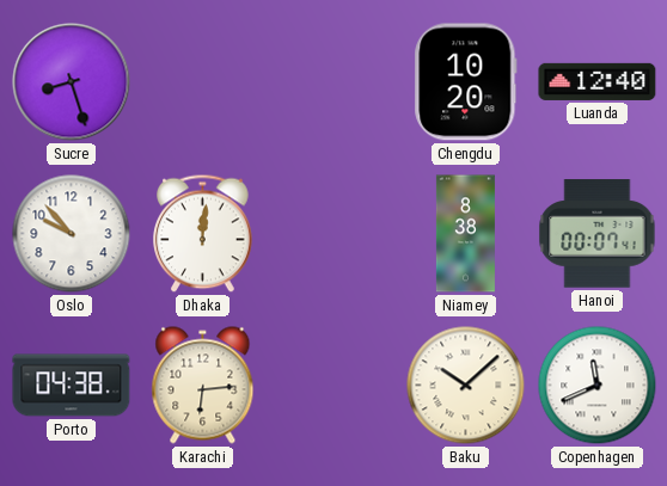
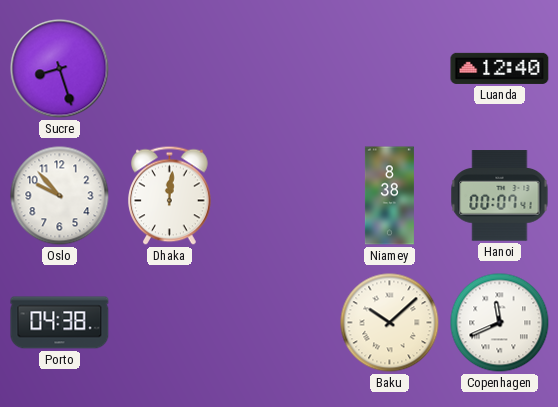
Chengdu: 10:20 -> none
Karachi: 6:14 -> none
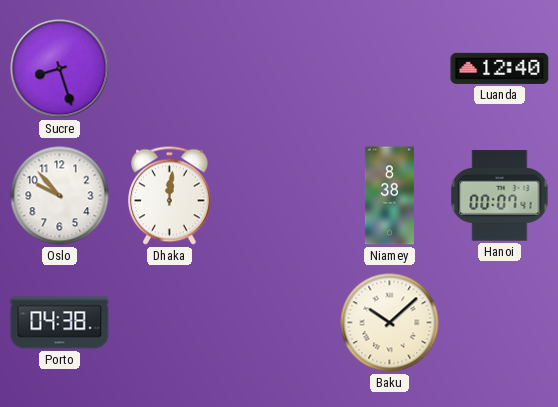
Copenhagen: 11:41 -> none
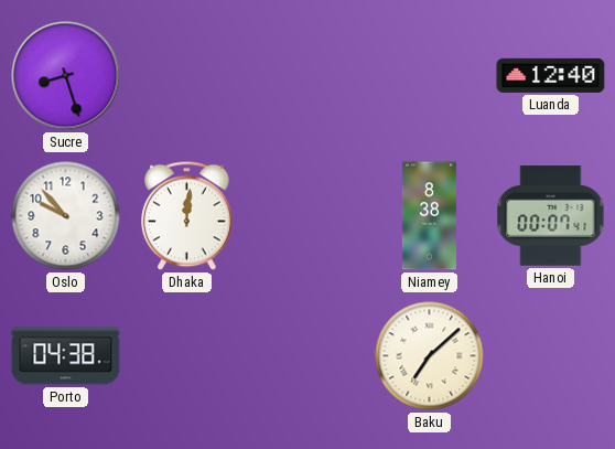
Baku: 10:08 -> 7:08
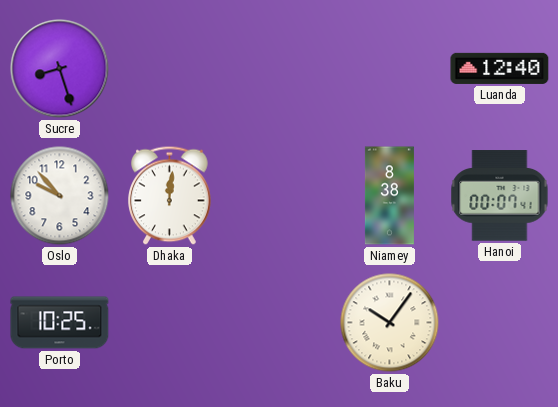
Porto: 04:38 -> 10:25
Baku: 7:08 -> 10:06
